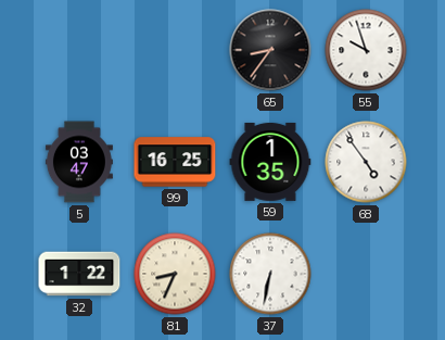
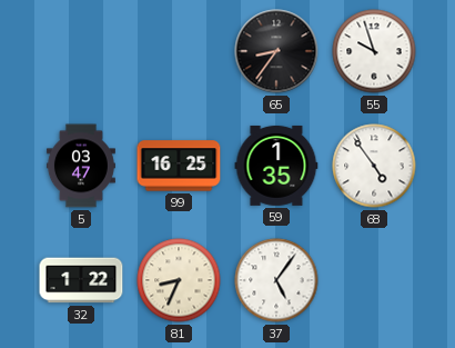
37: 6:32 -> 5:06
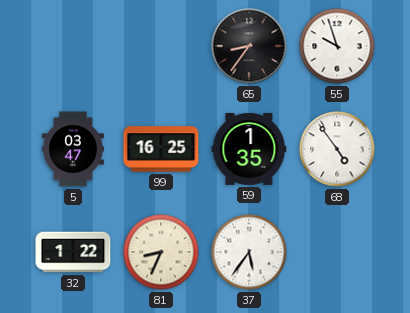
37: 5:06 -> 5:36
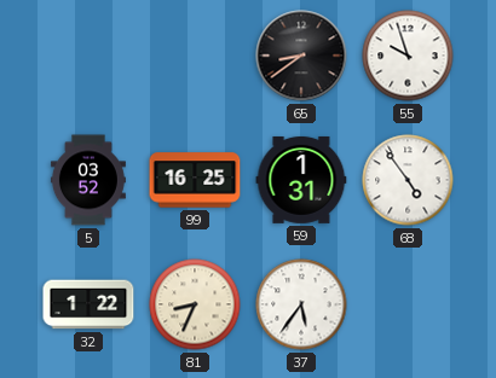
65: 8:36 -> 8:39
5: 03:47 -> 03:52
59: 1:35 -> 1:31
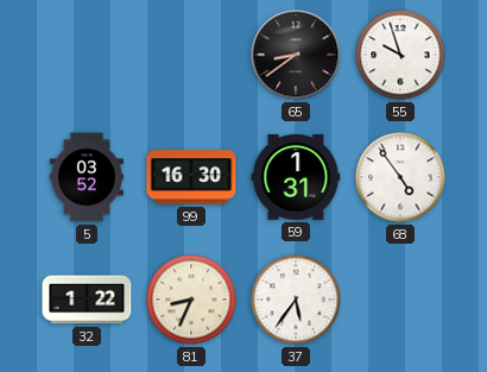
99: 16:25 -> 16:30
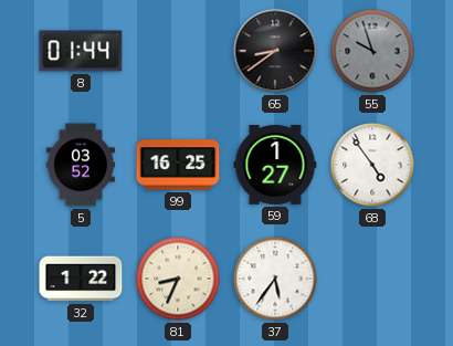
8: none -> 01:44
55 dial: white -> grey
99: 16:30 -> 16:25
59: 1:31 -> 1:27
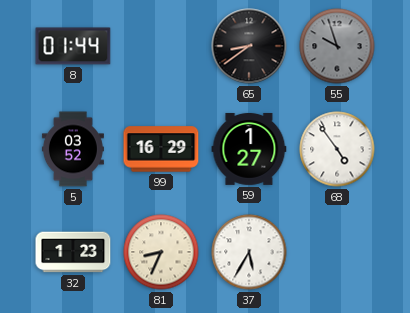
99: 16:25 -> 16:29
32: 1:22 -> 1:23
37: 5:36 -> 5:35
